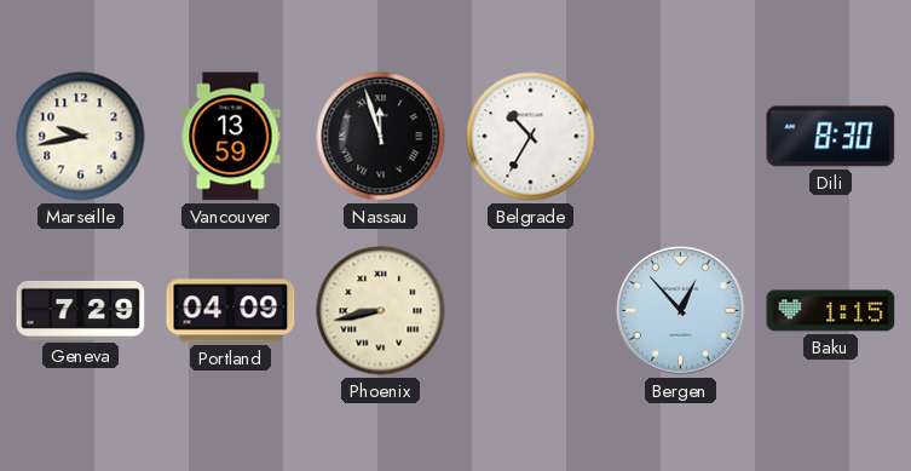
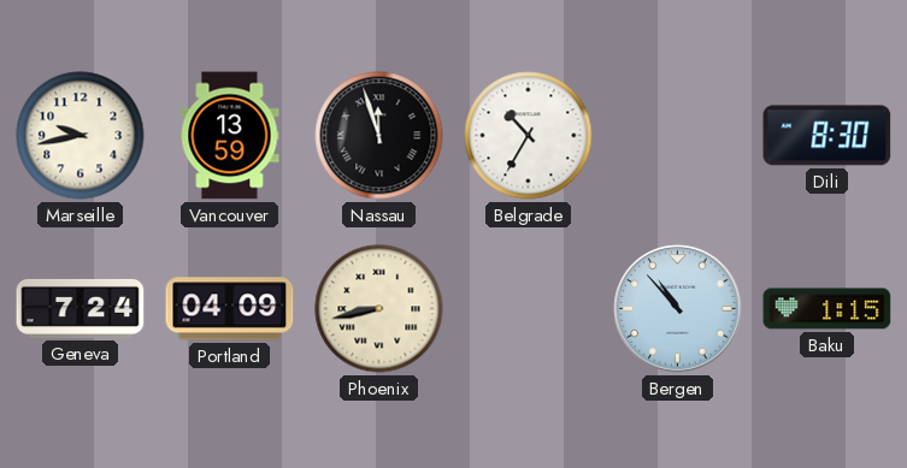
Geneva: 7:29 -> 7:24
Bergen: 12:53 -> 10:53
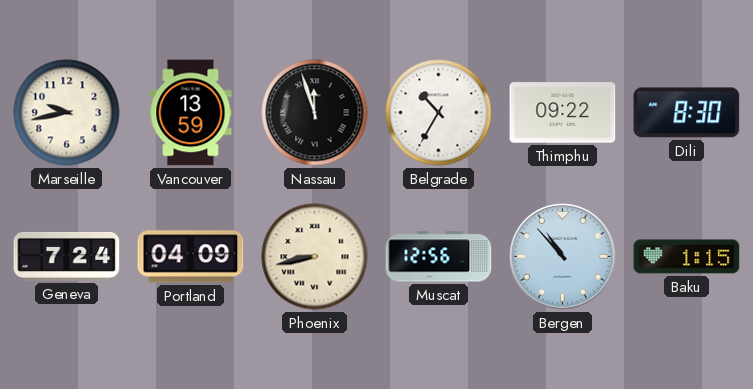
Thimphu: none -> 09:22
Muscat: none -> 12:56
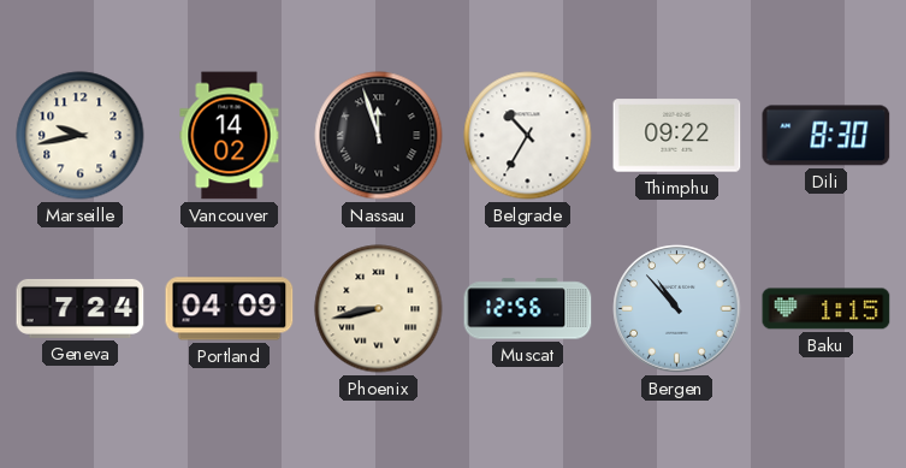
Vancouver: 13:59 -> 14:02
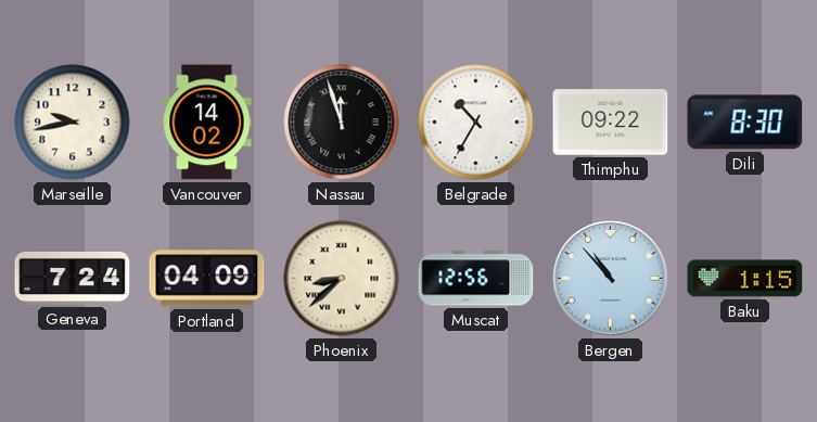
Phoenix: 8:43 -> 8:38
